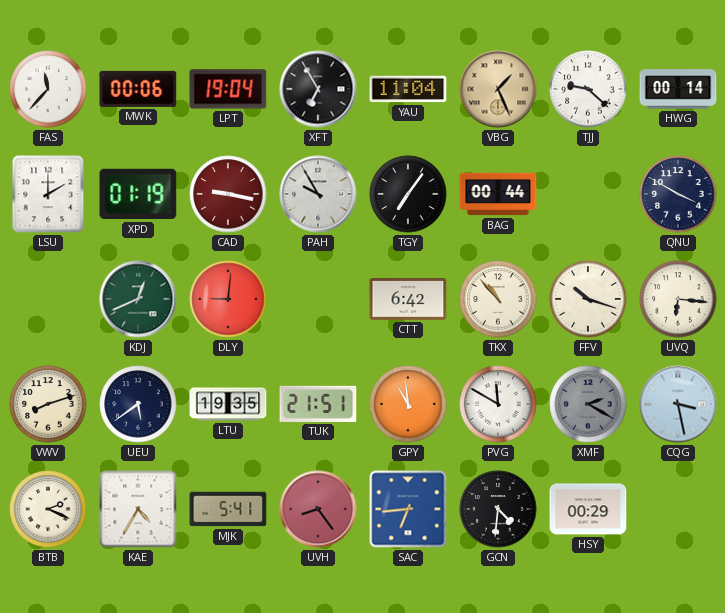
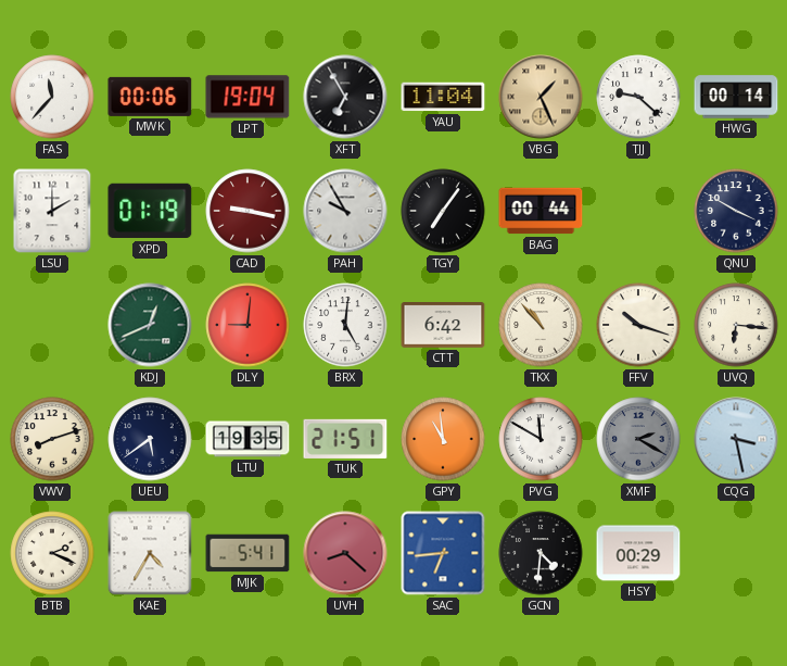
BRX: none -> 5:01
UVH: 8:24 -> 8:22
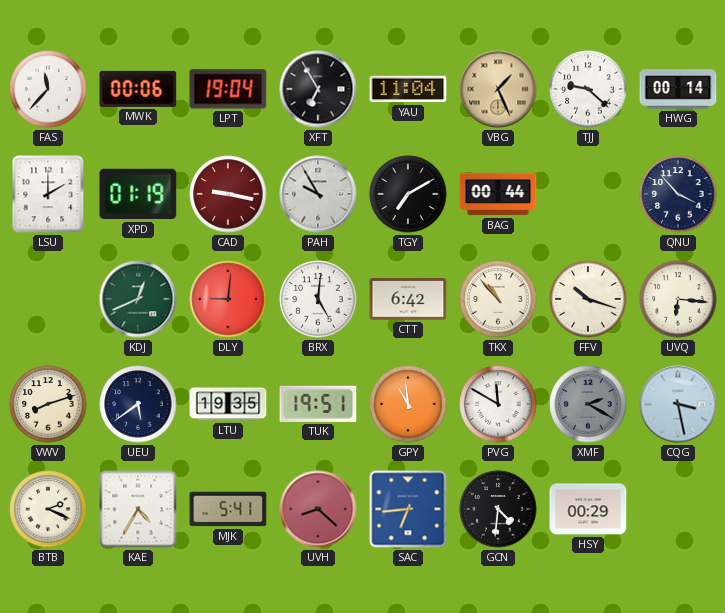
TGY: 7:06 -> 7:10
QNU: 3:50 -> 3:53
TUK: 21:51 -> 19:51
